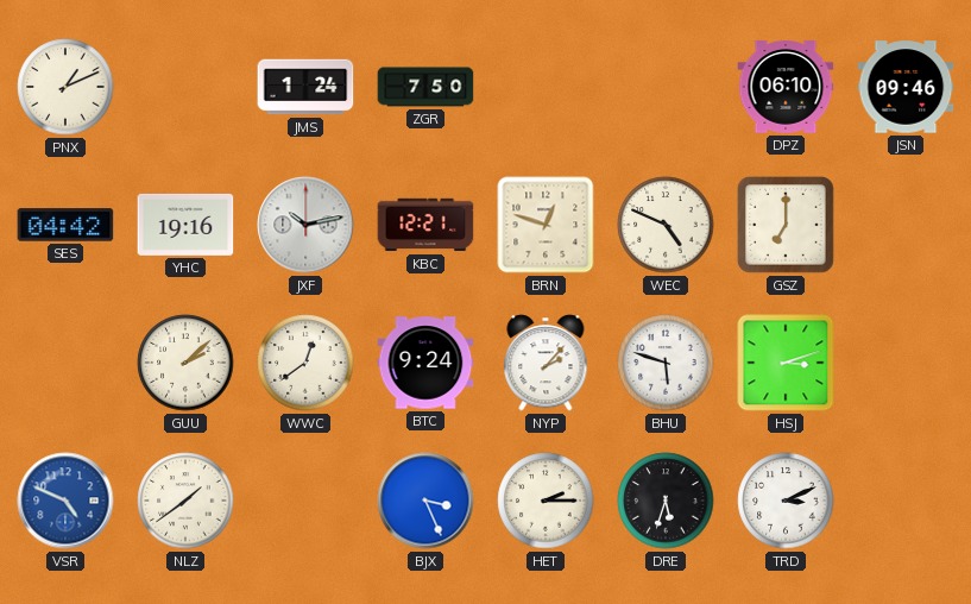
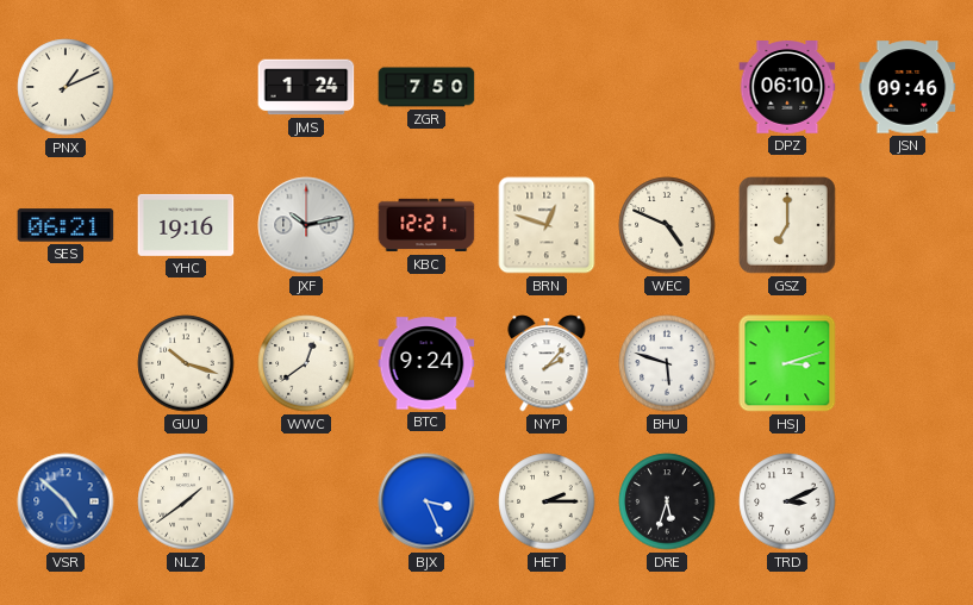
SES: 04:42 -> 06:21
GUU: 2:08 -> 10:18
VSR: 4:49 -> 4:52
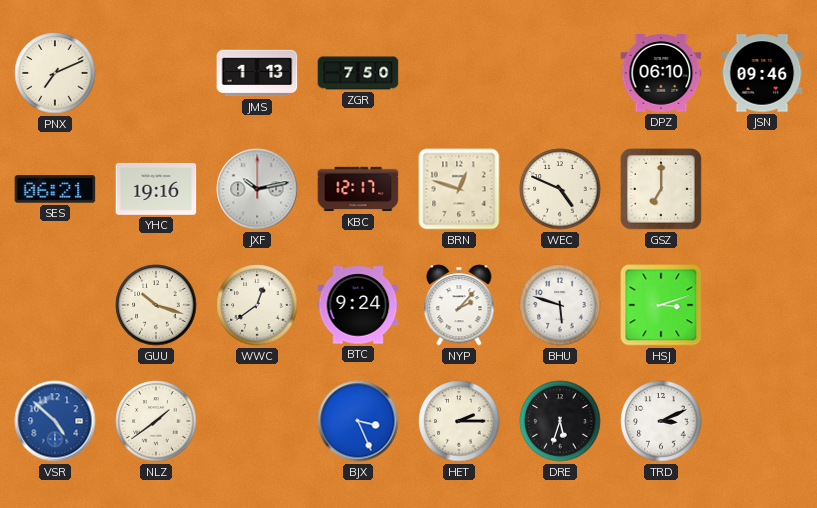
PNX: 1:11 -> 7:11
JMS: 1:24 -> 1:13
KBC: 12:21 -> 12:17
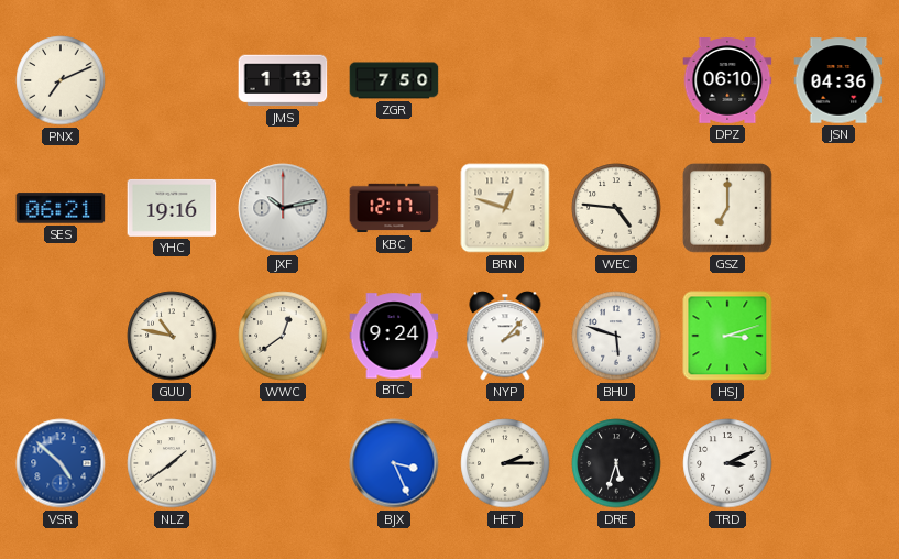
JSN: 09:46 -> 04:36
WEC: 4:49 -> 4:46
GUU: 10:18 -> 10:47
